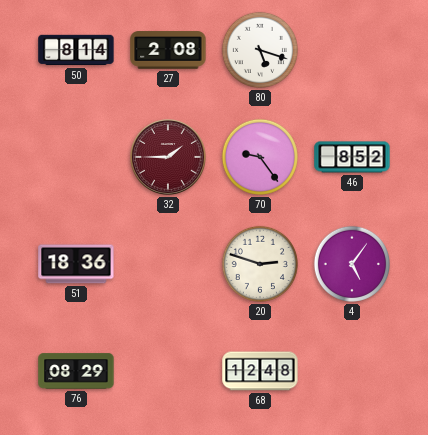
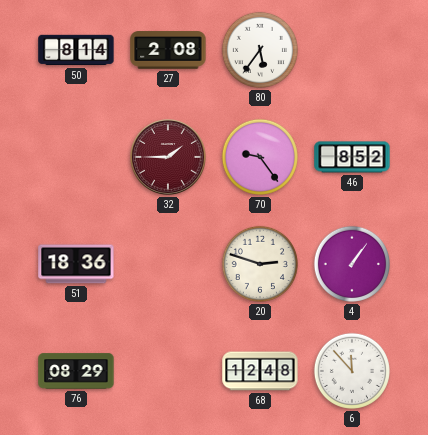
80: 5:18 -> 5:36
4: 5:06 -> 1:06
6: none -> 11:53
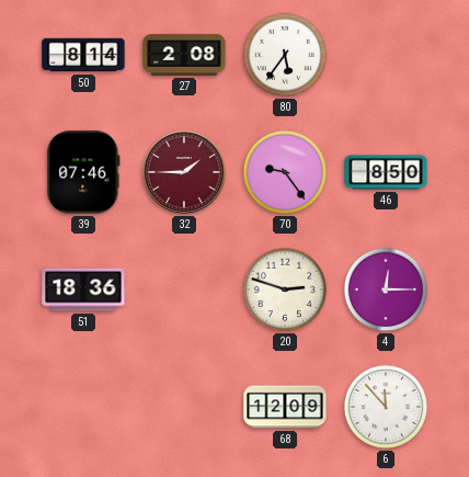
39: none -> 07:46
46: 8:52 -> 8:50
4: 1:06 -> 12:15
76: 08:29 -> none
68: 12:48 -> 12:09
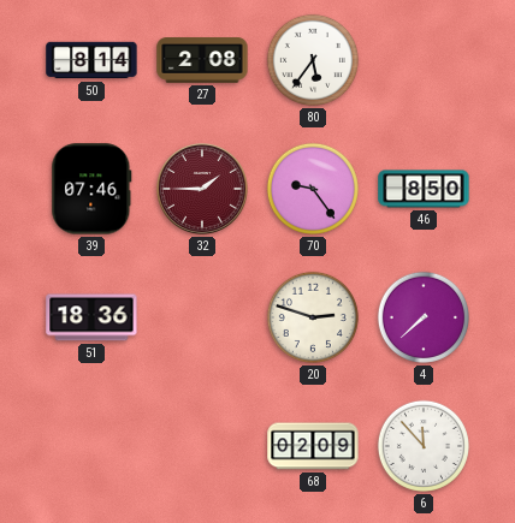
4: 12:15 -> 7:38
68: 12:09 -> 02:09
